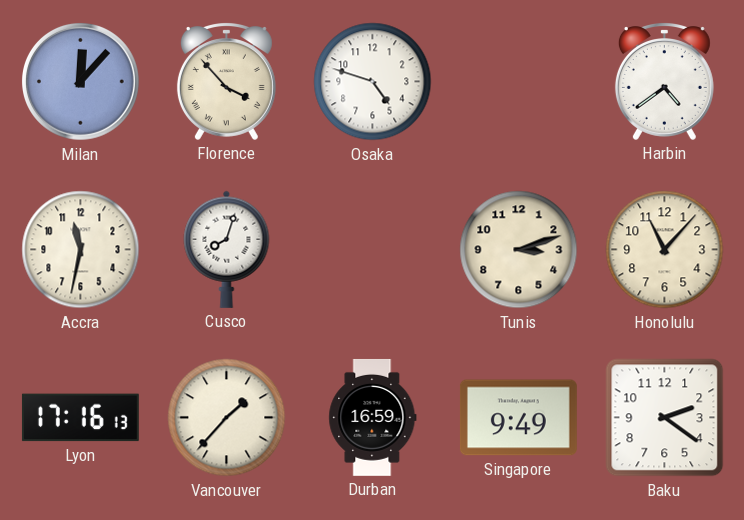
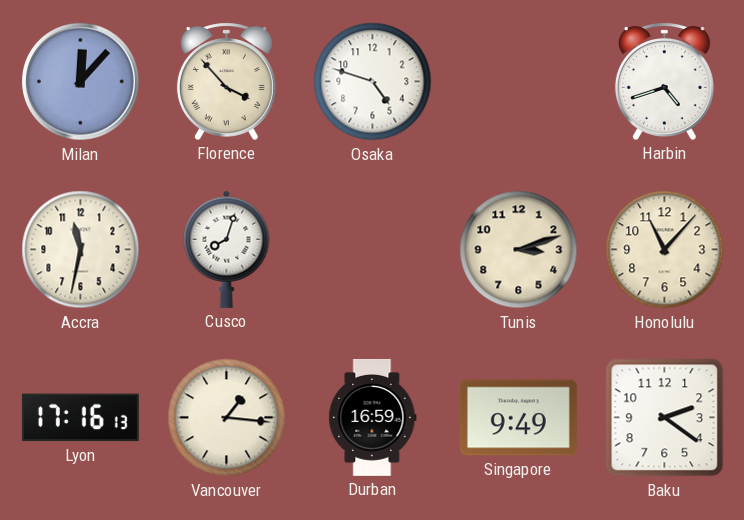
Harbin: 4:39 -> 4:42
Vancouver: 1:37 -> 1:16
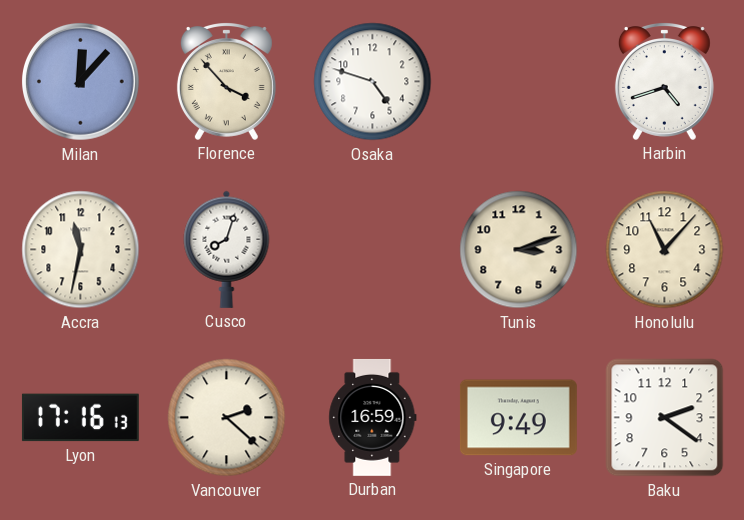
Vancouver: 1:16 -> 2:22
